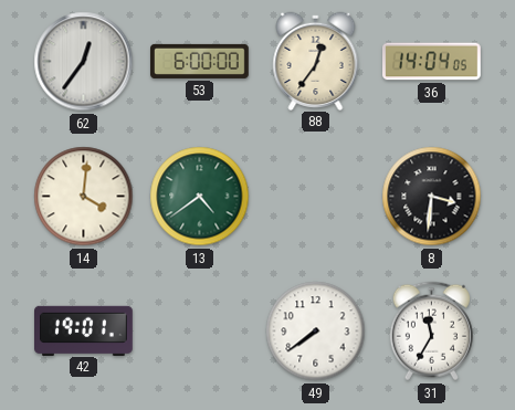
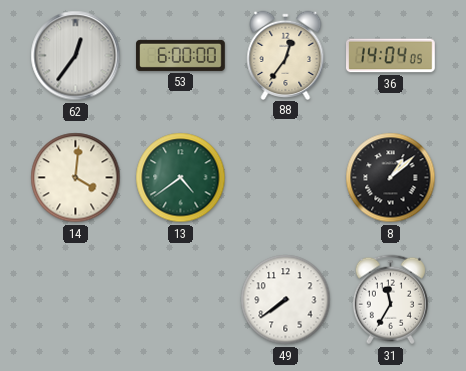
8: 3:31 -> 1:08
42: 19:01 -> none
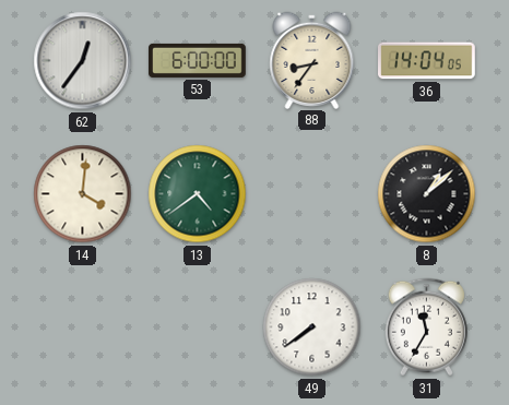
88: 12:36 -> 8:36
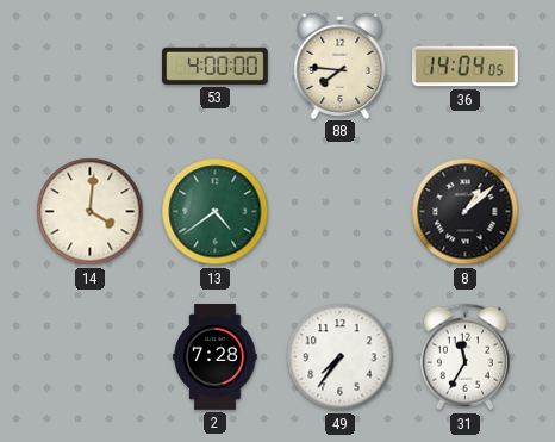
62: 12:36 -> none
53: 6:00 -> 4:00
88: 8:36 -> 7:46
2: none -> 7:28
49: 7:39 -> 7:36
